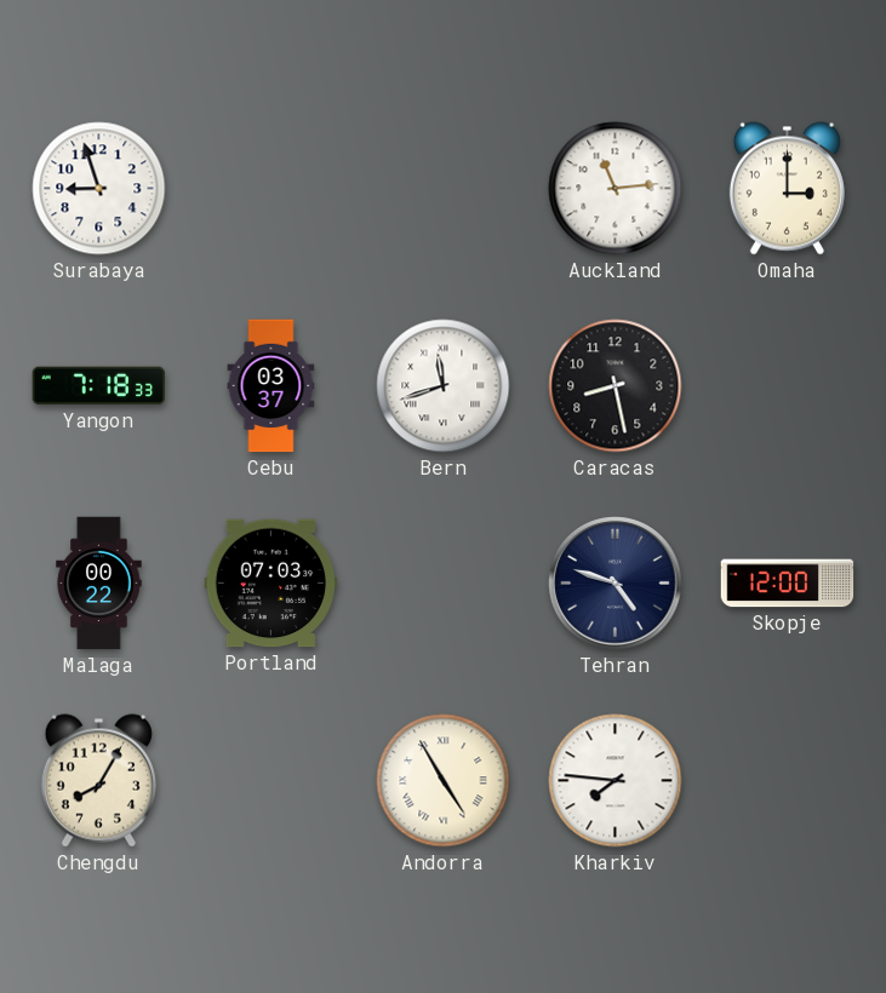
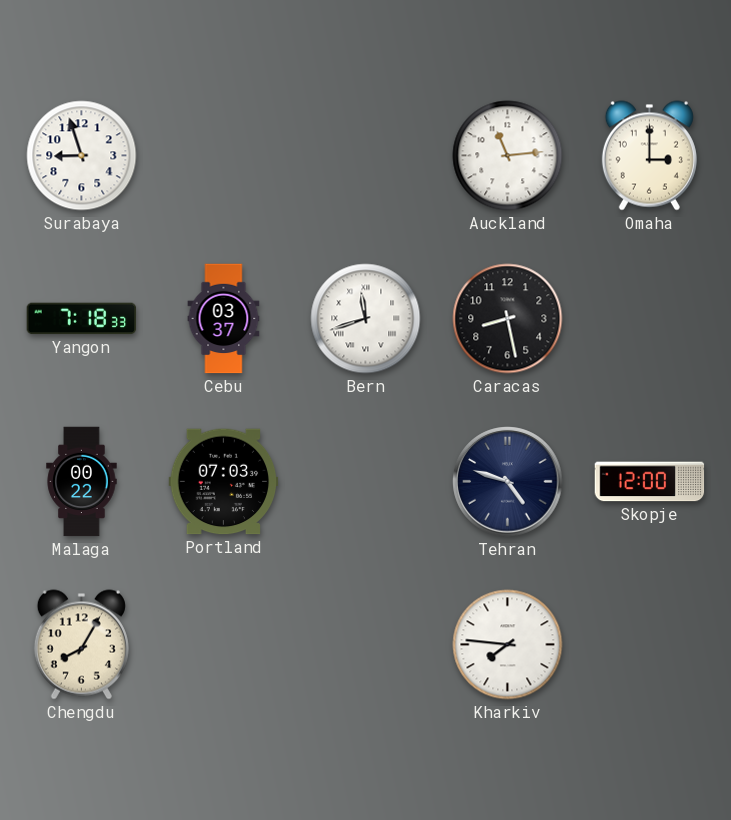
Andorra: 4:55 -> none
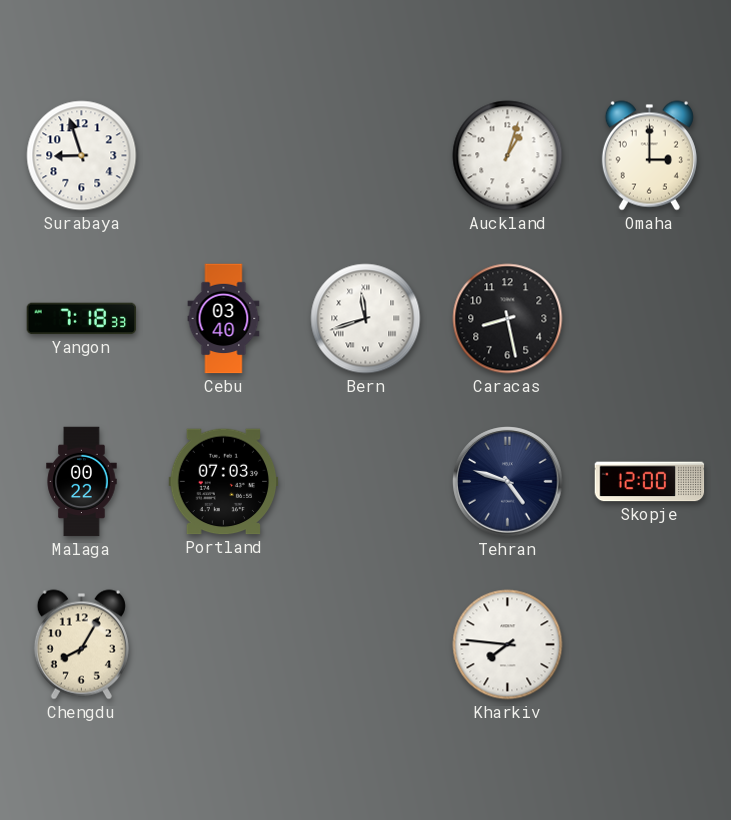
Auckland: 11:14 -> 1:03
Cebu: 03:37 -> 03:40
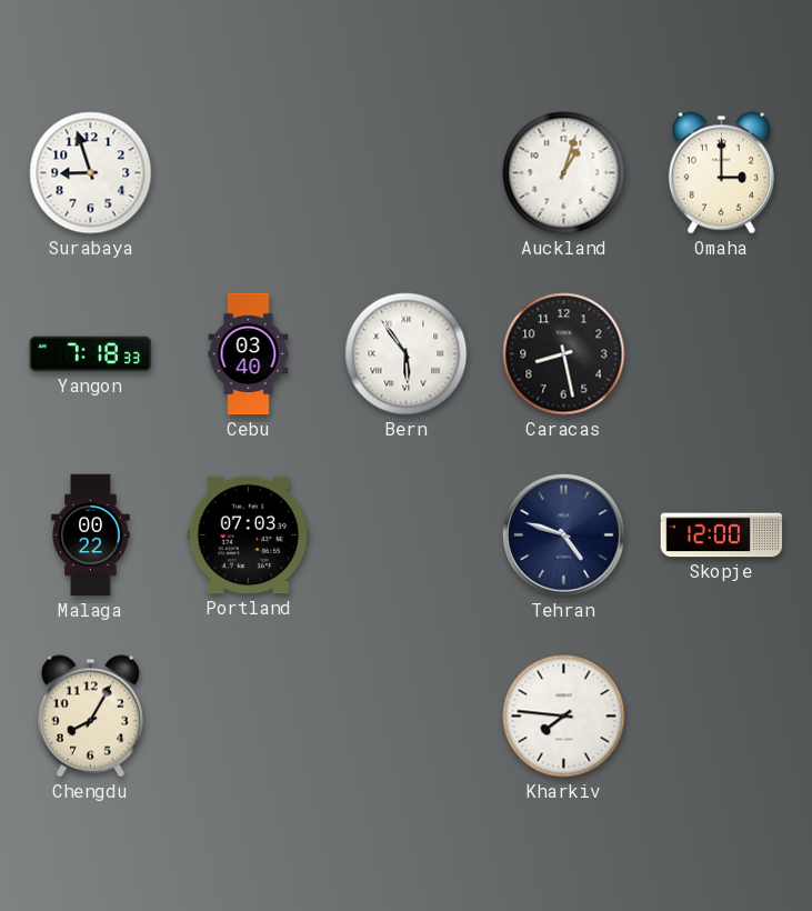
Bern: 11:42 -> 5:54
